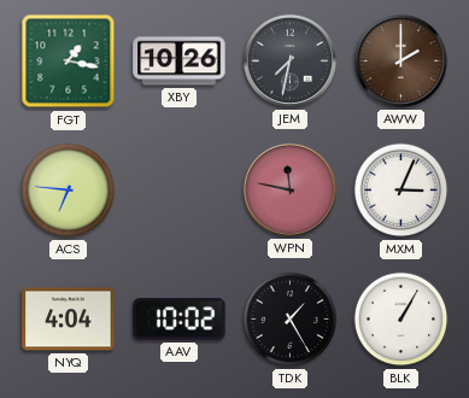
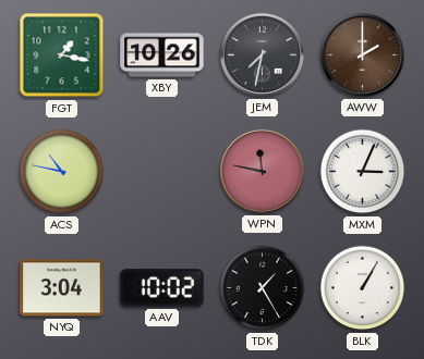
ACS: 6:46 -> 10:47
NYQ: 4:04 -> 3:04
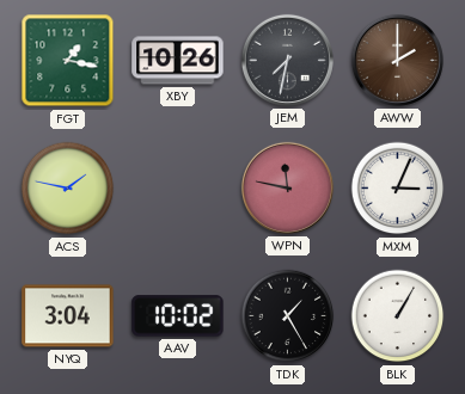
ACS: 10:47 -> 1:47
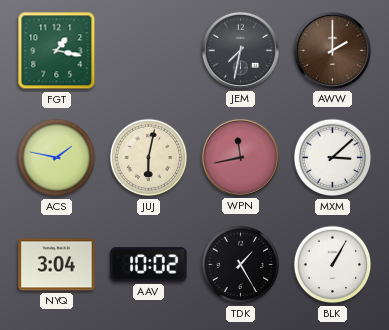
XBY: 10:26 -> none
JUJ: none -> 6:02
WPN: 11:47 -> 11:43
MXM: 3:04 -> 3:08
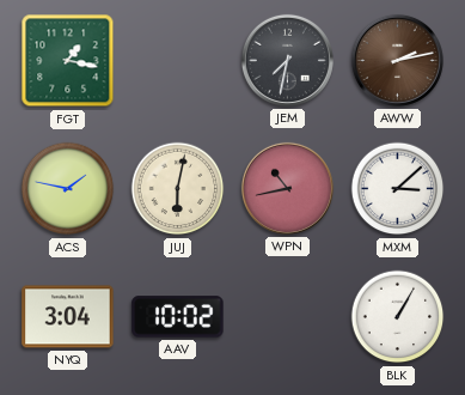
AWW: 2:00 -> 2:13
WPN: 11:43 -> 10:43
TDK: 1:25 -> none
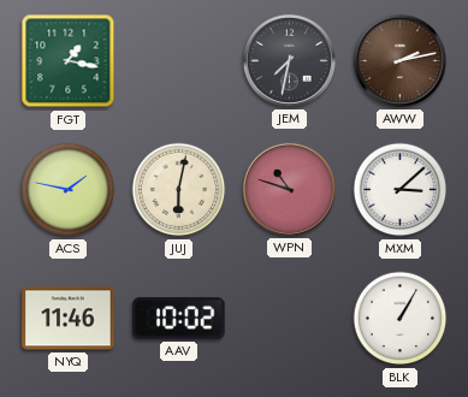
WPN: 10:43 -> 10:48
NYQ: 3:04 -> 11:46
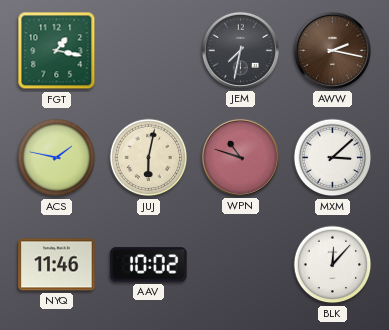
AWW: 2:13 -> 2:17
BLK: 1:05 -> 12:07
